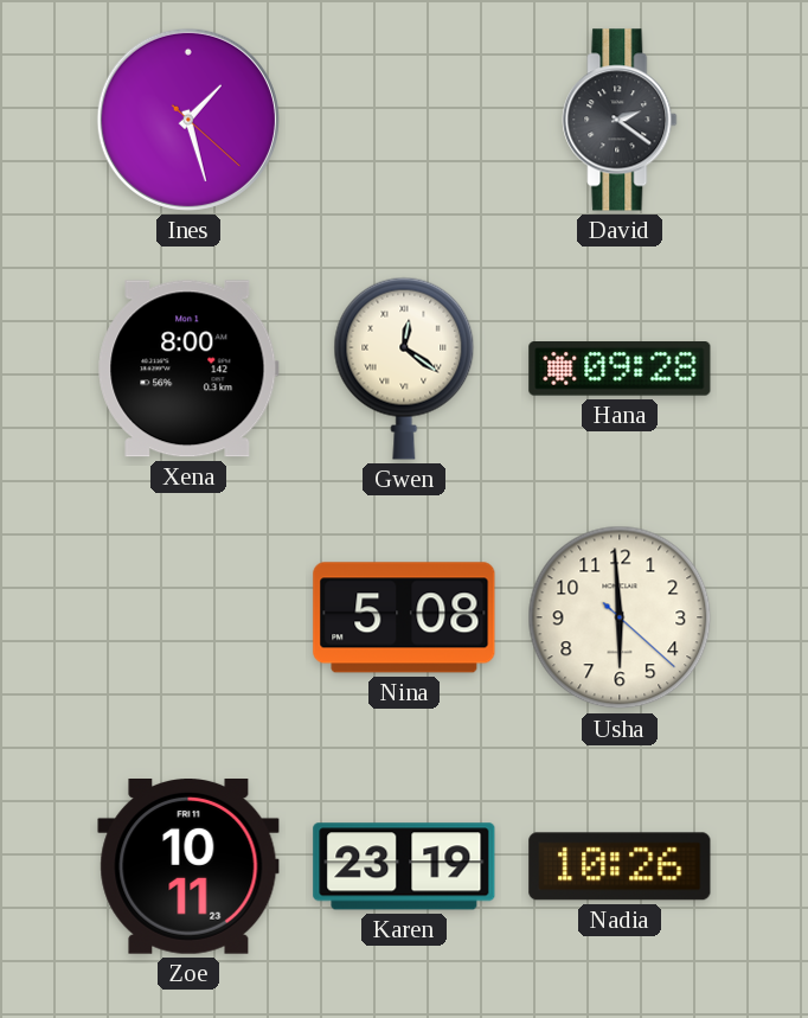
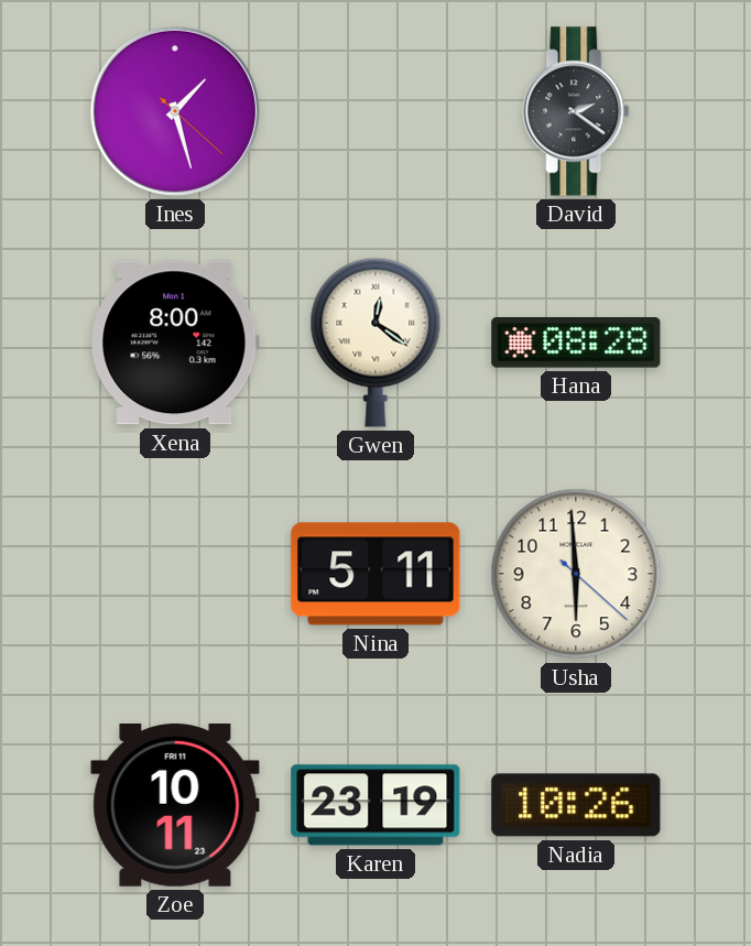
Hana: 09:28 -> 08:28
Nina: 5:08 -> 5:11
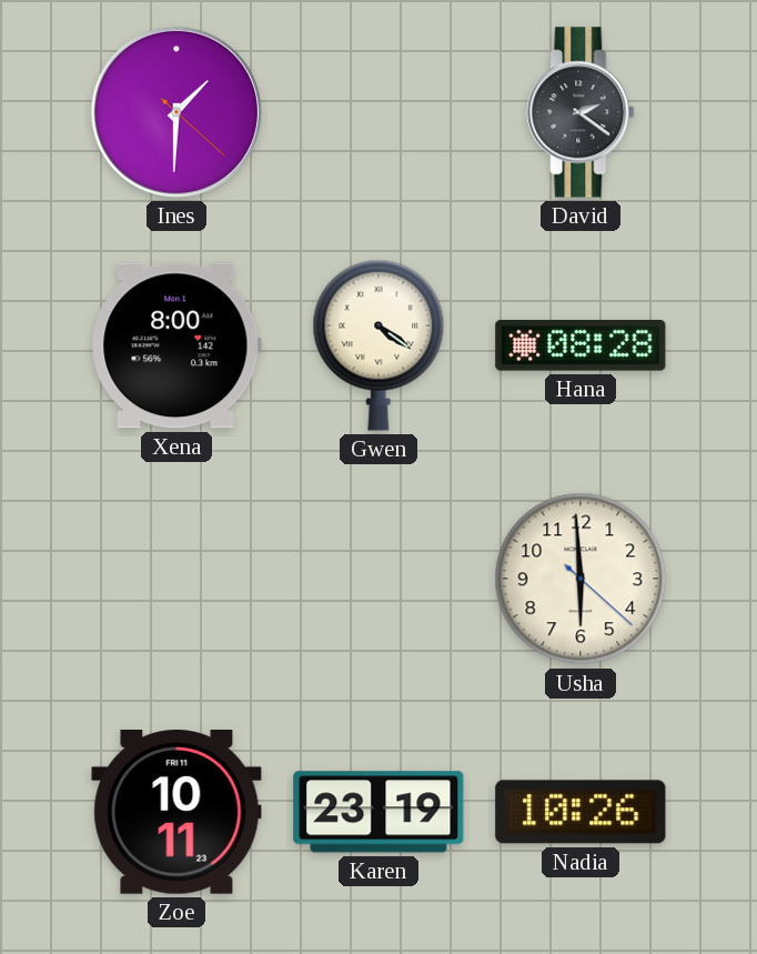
Ines: 1:27 -> 1:30
Gwen: 12:21 -> 4:21
Nina: 5:11 -> none
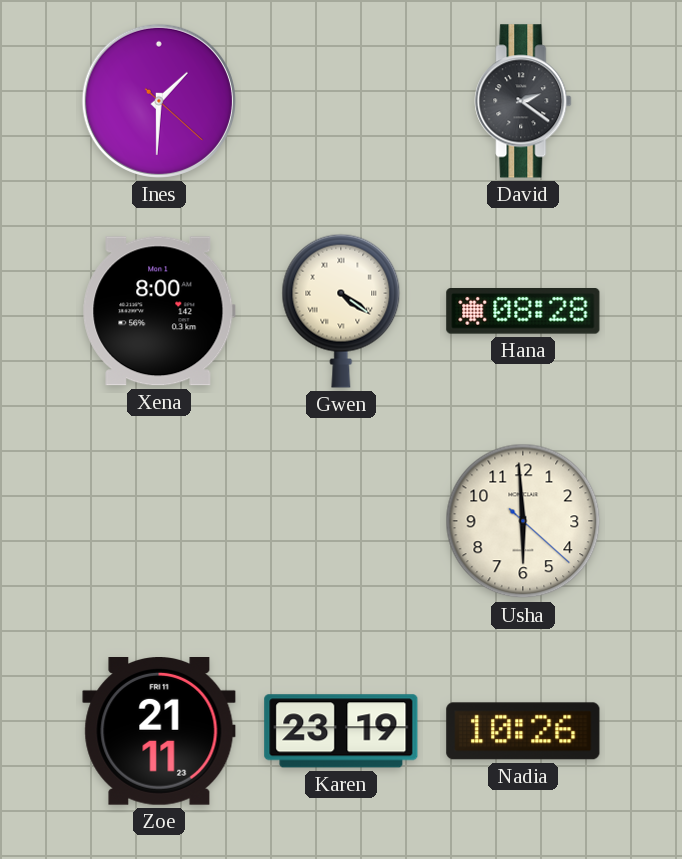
Zoe: 10:11 -> 21:11
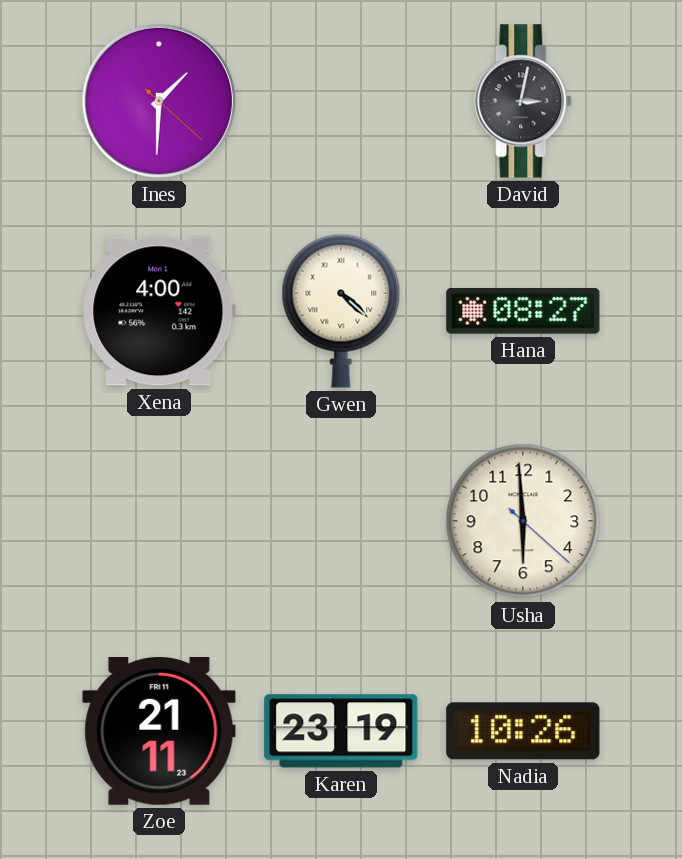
David: 2:21 -> 3:02
Xena: 8:00 -> 4:00
Gwen: 4:21 -> 4:22
Hana: 08:28 -> 08:27
